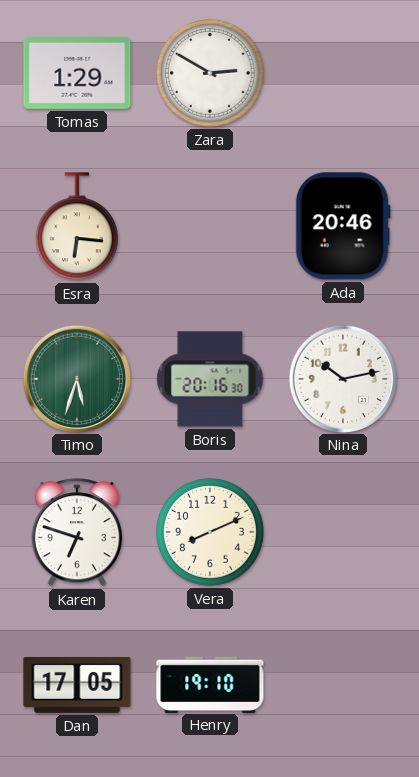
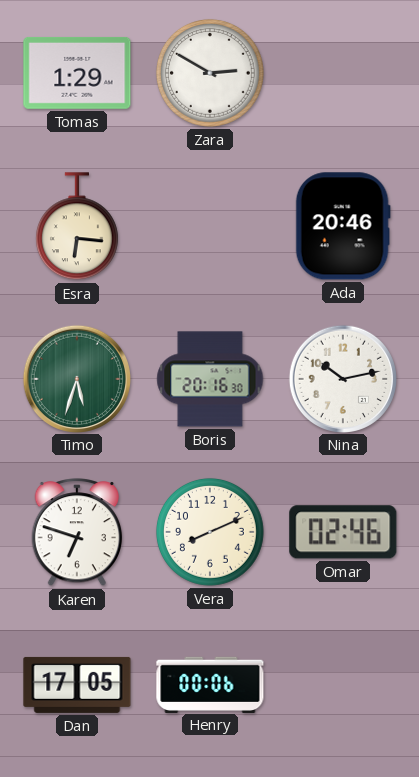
Omar: none -> 02:46
Henry: 19:10 -> 00:06
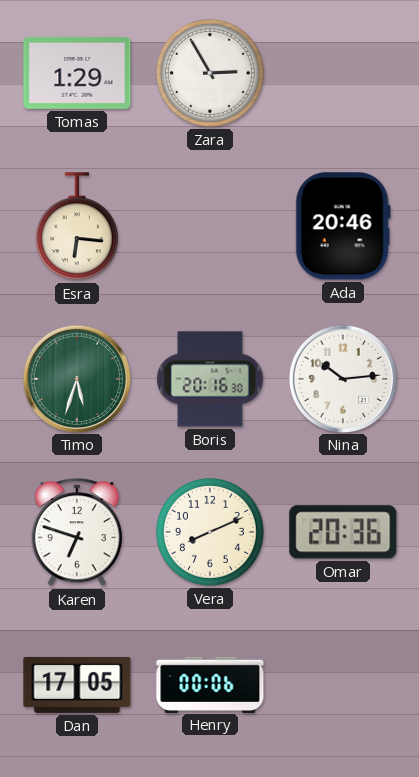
Zara: 2:50 -> 2:55
Nina: 10:13 -> 10:14
Omar: 02:46 -> 20:36
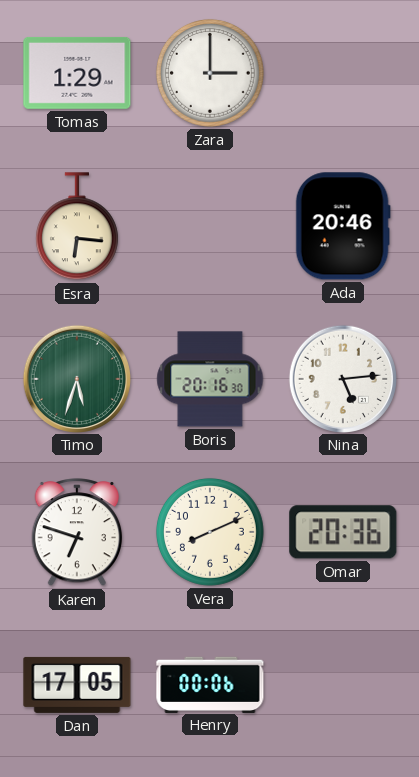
Zara: 2:55 -> 3:00
Nina: 10:14 -> 5:14
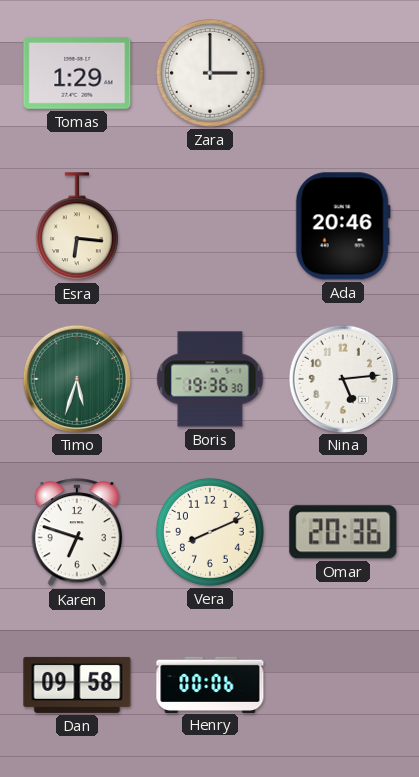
Boris: 20:16 -> 19:36
Dan: 17:05 -> 09:58
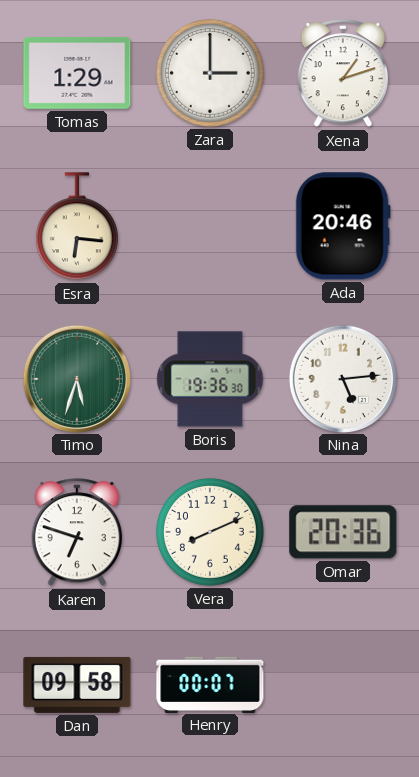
Xena: none -> 1:12
Henry: 00:06 -> 00:07
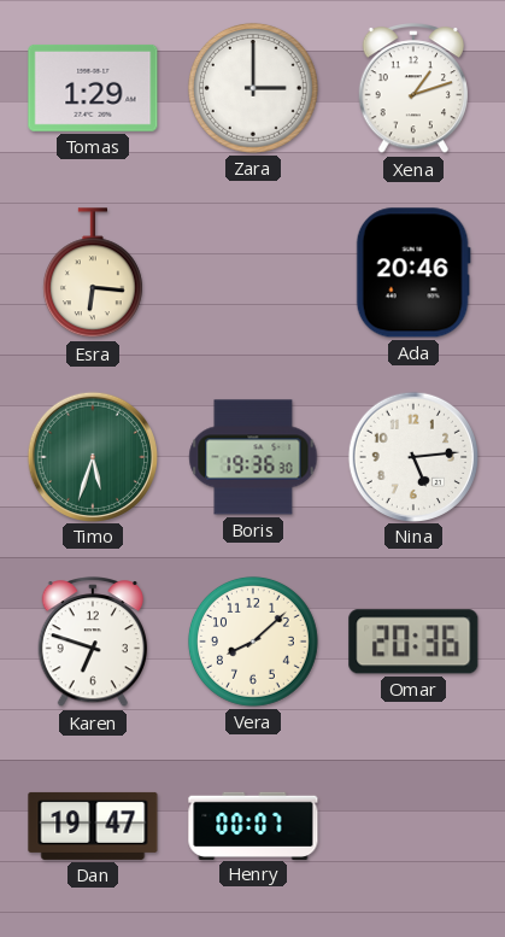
Vera: 8:11 -> 8:08
Dan: 09:58 -> 19:47
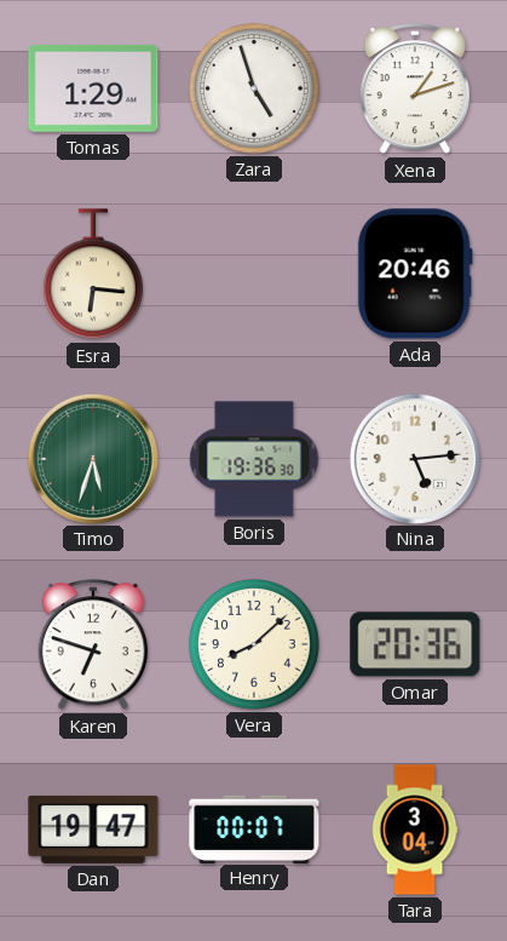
Zara: 3:00 -> 4:57
Tara: none -> 3:04
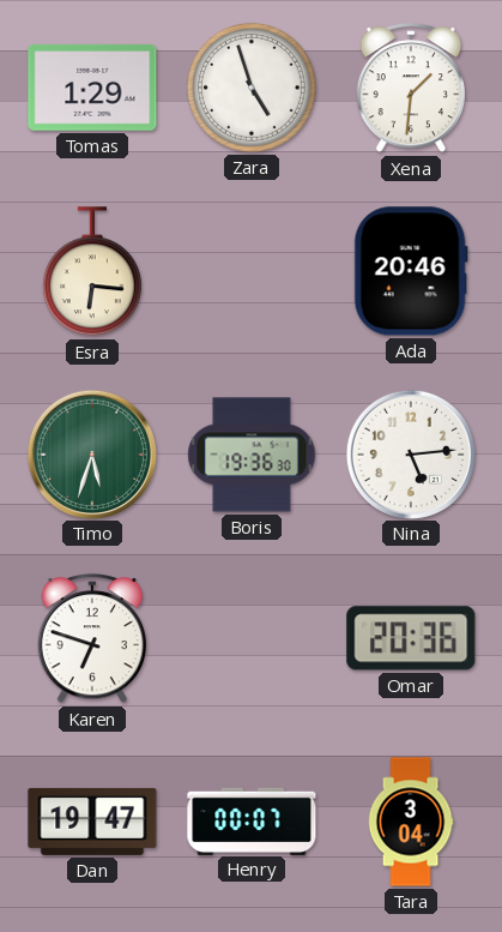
Xena: 1:12 -> 1:31
Vera: 8:08 -> none
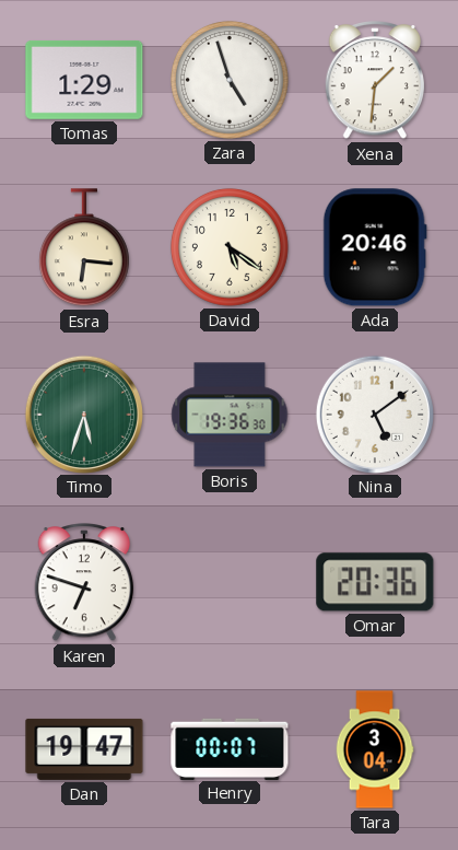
David: none -> 5:21
Nina: 5:14 -> 5:09
